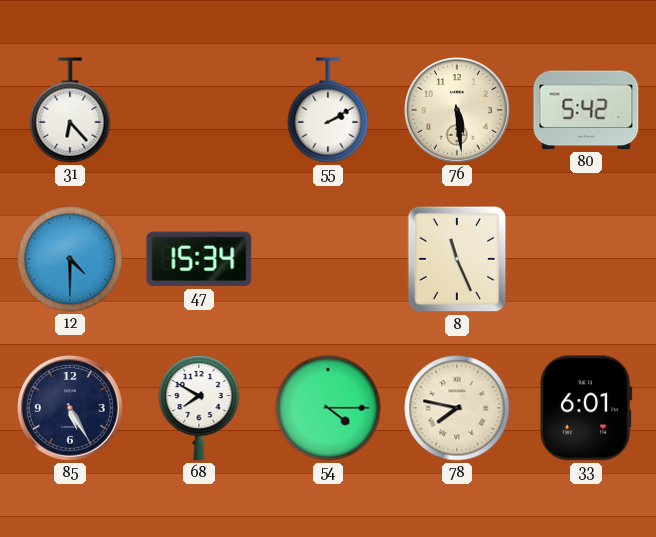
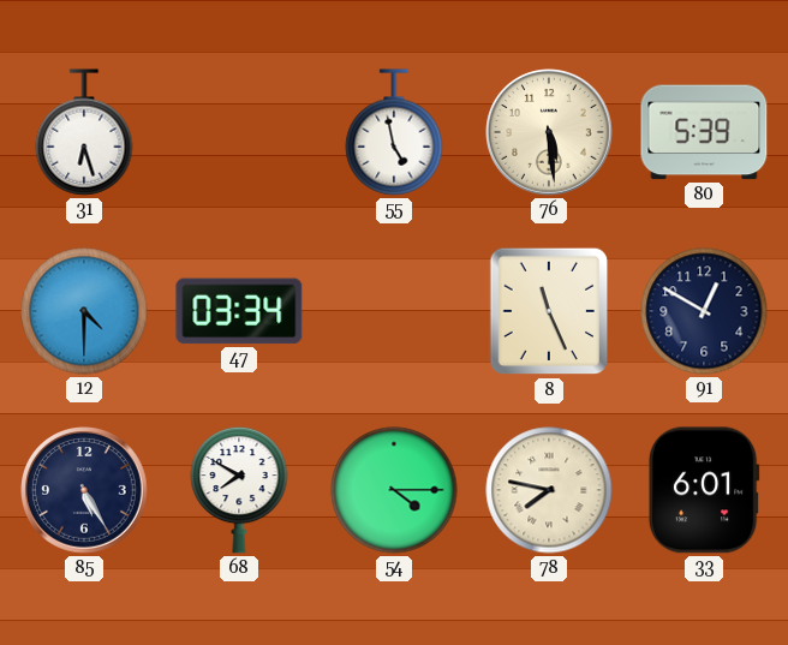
31: 6:23 -> 6:27
55: 2:10 -> 4:58
80: 5:42 -> 5:39
47: 15:34 -> 03:34
91: none -> 12:50
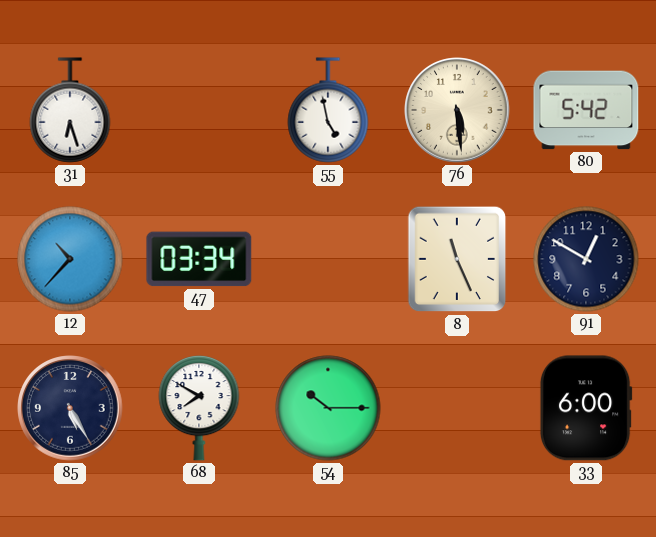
80: 5:39 -> 5:42
12: 4:30 -> 10:37
54: 4:15 -> 10:15
78: 7:47 -> none
33: 6:01 -> 6:00
